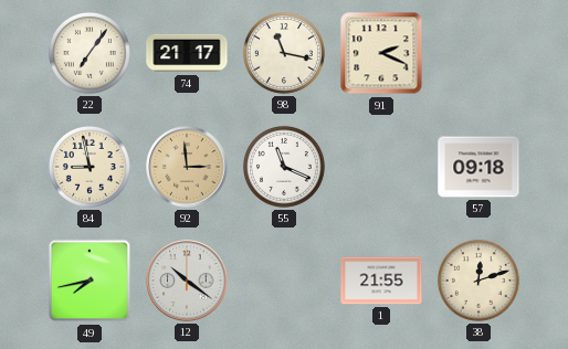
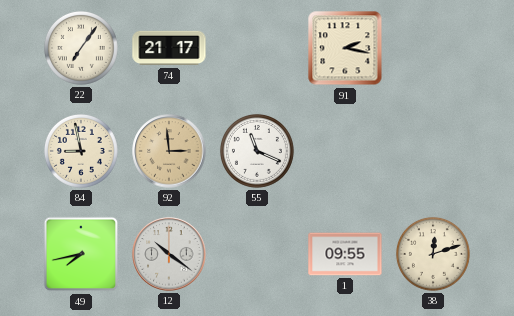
98: 11:17 -> none
91: 2:19 -> 2:17
57: 09:18 -> none
1: 21:55 -> 09:55
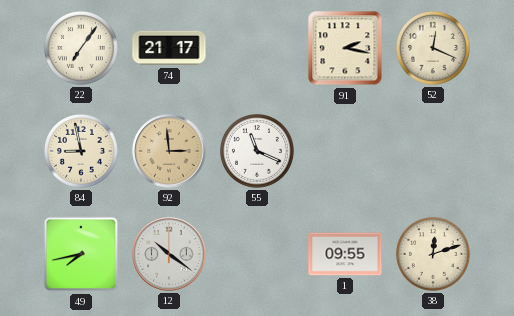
52: none -> 12:19
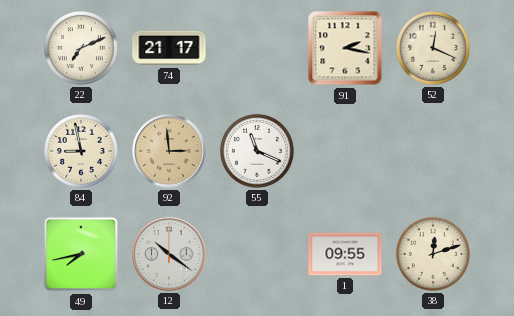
22: 7:06 -> 7:11
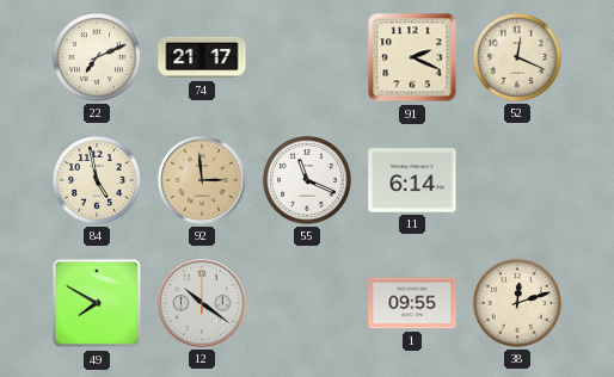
91: 2:17 -> 2:19
84: 8:58 -> 4:58
11: none -> 6:14
49: 7:43 -> 7:50
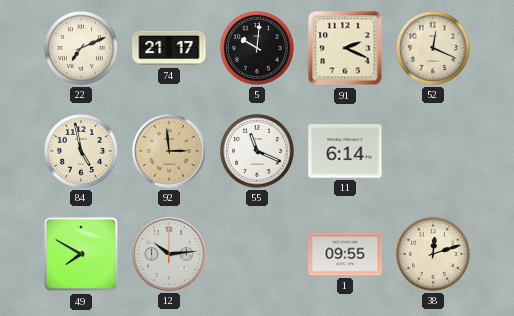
5: none -> 10:01
12: 10:21 -> 10:14
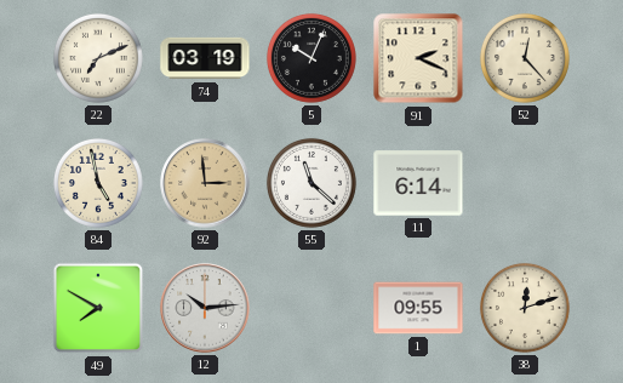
74: 21:17 -> 03:19
5: 10:01 -> 10:04
52: 12:19 -> 12:23
55: 11:19 -> 11:22
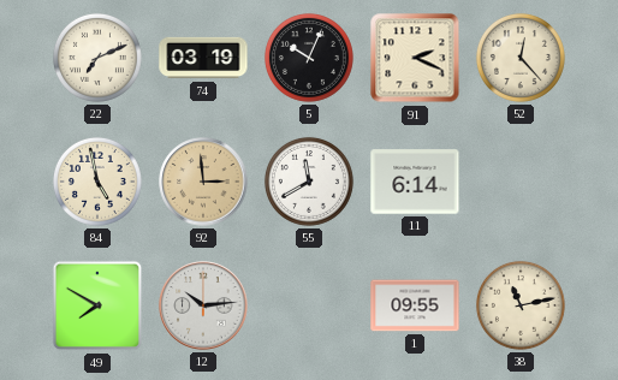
55: 11:22 -> 11:40
38: 12:12 -> 11:13
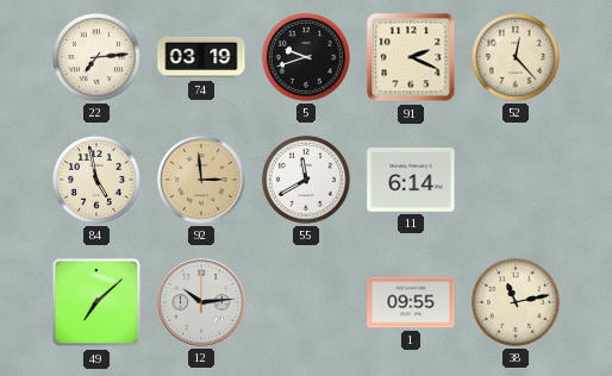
22: 7:11 -> 7:14
5: 10:04 -> 9:42
49: 7:50 -> 7:08
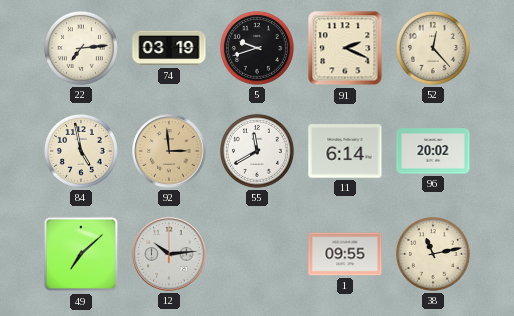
96: none -> 20:02
